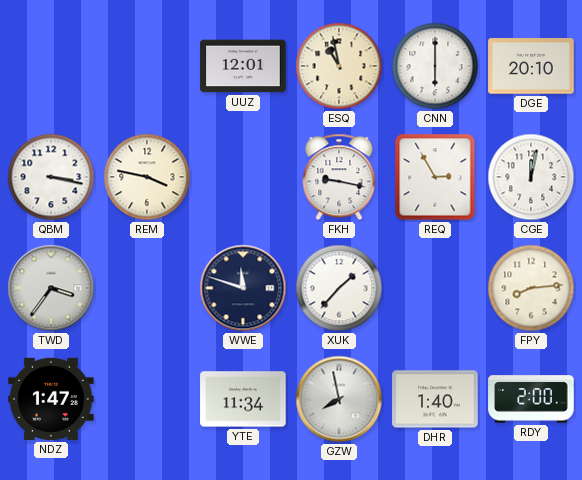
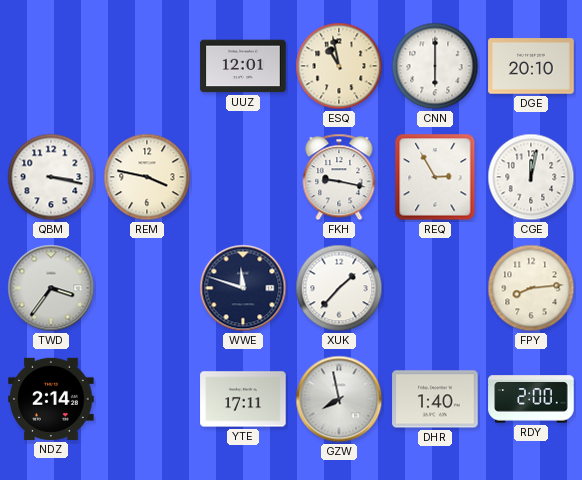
NDZ: 1:47 -> 2:14
YTE: 11:34 -> 17:11
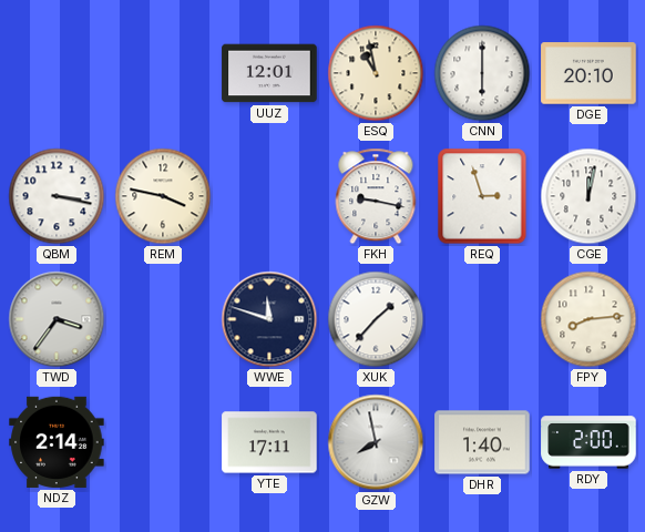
REQ: 2:55 -> 2:57
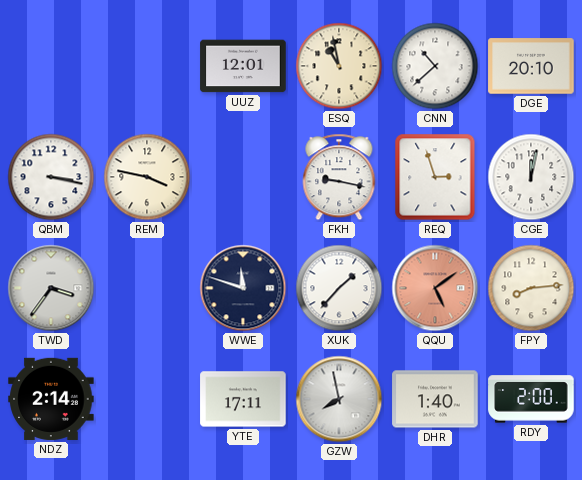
CNN: 6:00 -> 10:38
QQU: none -> 5:09
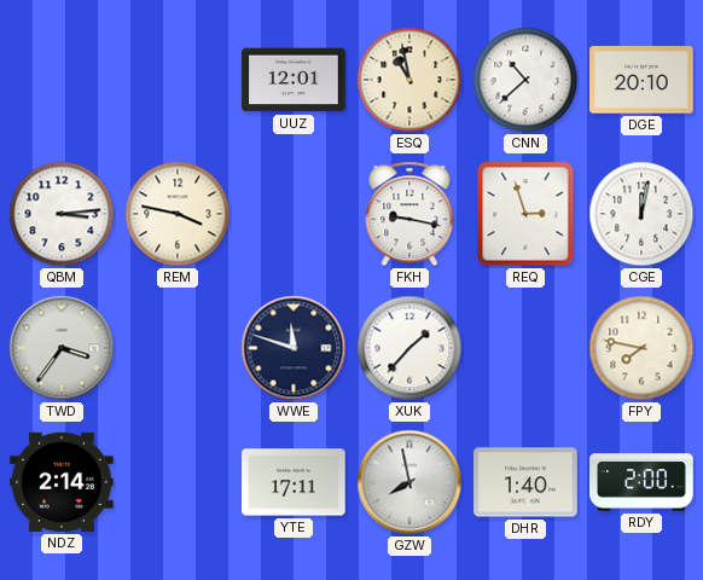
QBM: 3:17 -> 3:14
QQU: 5:09 -> none
FPY: 8:14 -> 7:47
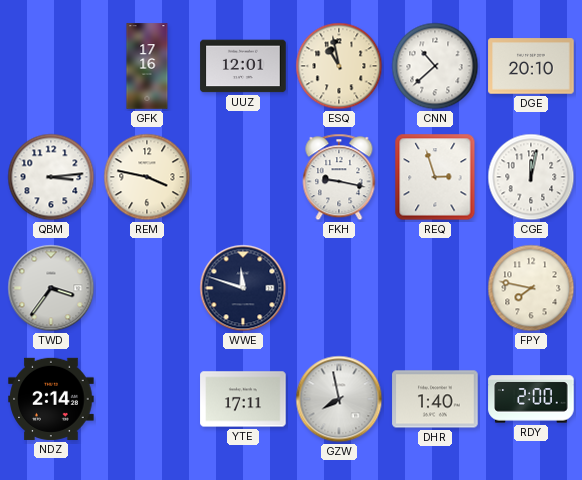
GFK: none -> 17:16
XUK: 1:37 -> none
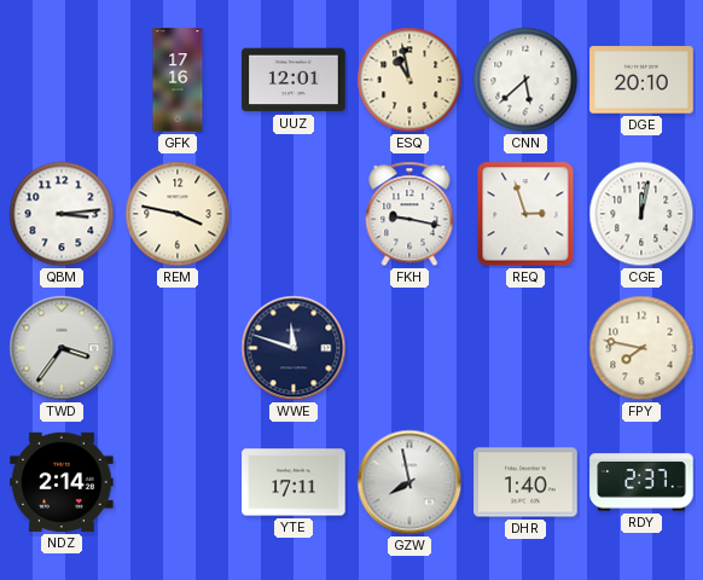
CNN: 10:38 -> 5:38
RDY: 2:00 -> 2:37
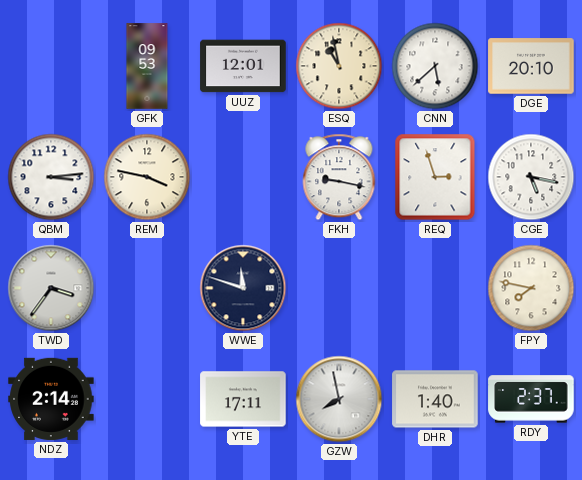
GFK: 17:16 -> 09:53
CGE: 12:02 -> 5:17
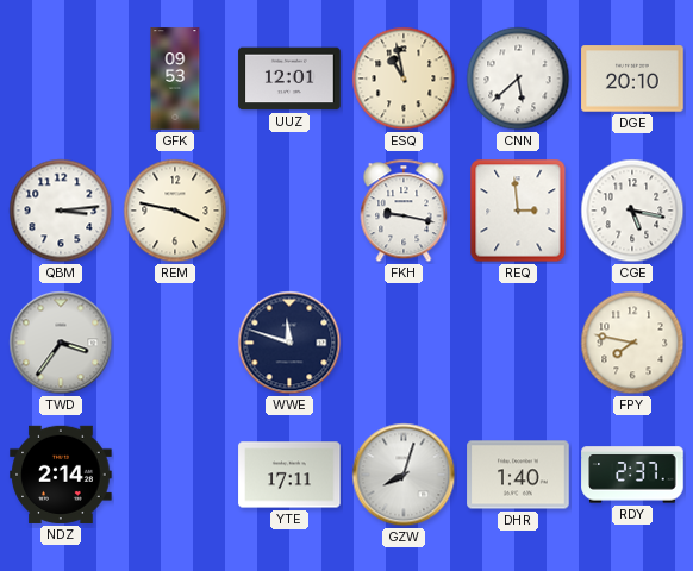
REQ: 2:57 -> 2:59
GZW: 7:58 -> 8:03
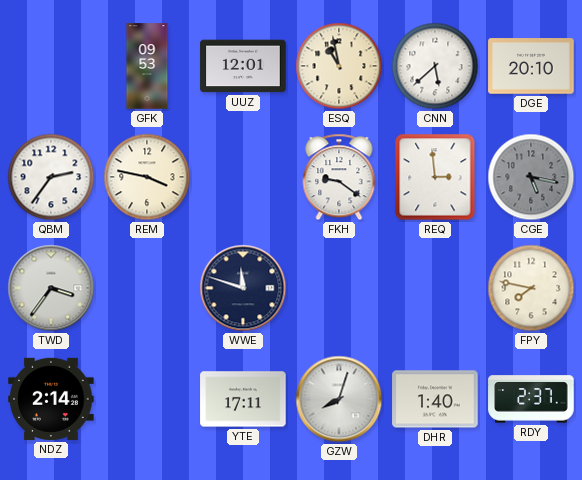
QBM: 3:14 -> 2:36
FKH: 9:17 -> 9:21
CGE dial: white -> grey
